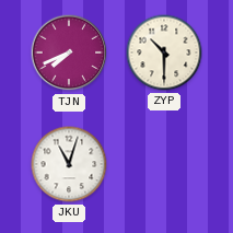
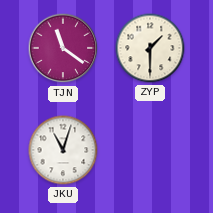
TJN: 7:41 -> 11:21
ZYP: 10:30 -> 1:30
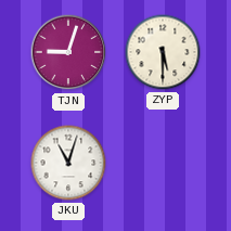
TJN: 11:21 -> 9:03
ZYP: 1:30 -> 5:30
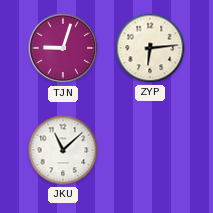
ZYP: 5:30 -> 6:14
JKU: 11:03 -> 11:08
